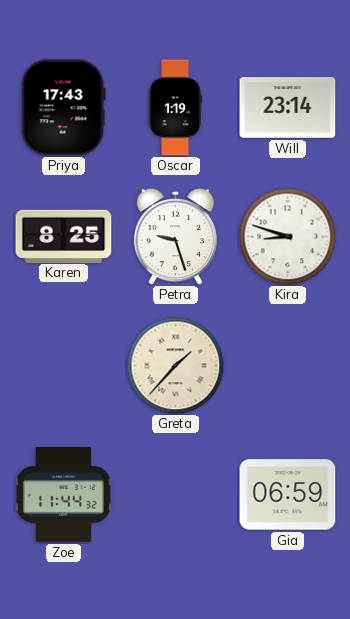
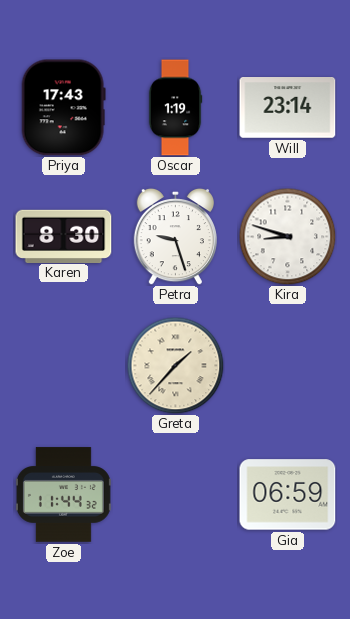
Karen: 8:25 -> 8:30
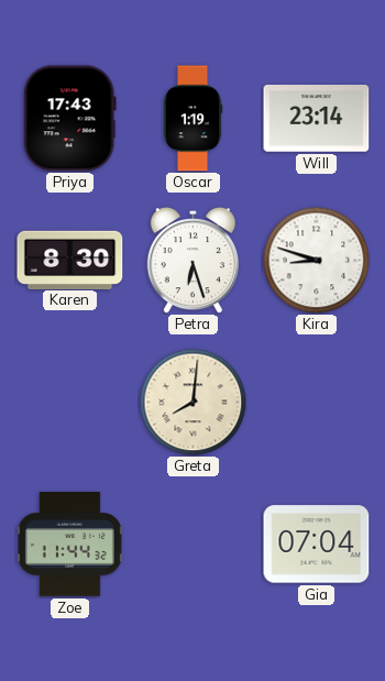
Petra: 9:27 -> 6:27
Greta: 1:37 -> 8:01
Gia: 06:59 -> 07:04
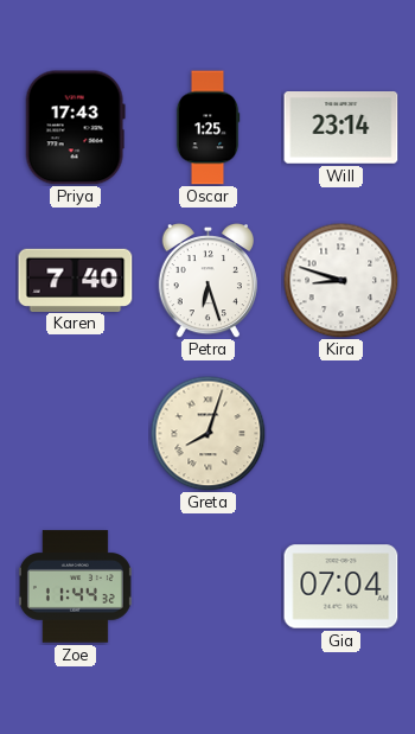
Oscar: 1:19 -> 1:25
Karen: 8:30 -> 7:40
Greta: 8:01 -> 8:03
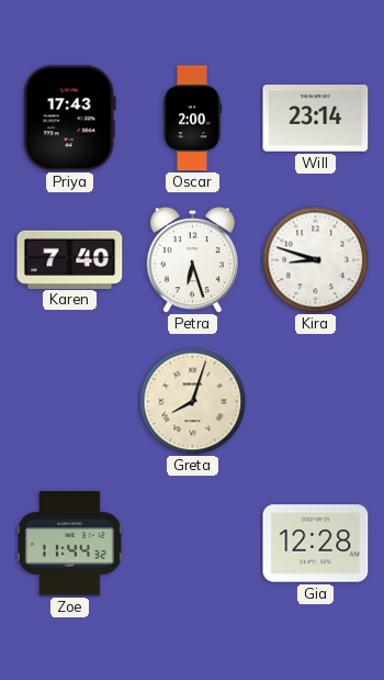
Oscar: 1:25 -> 2:00
Gia: 07:04 -> 12:28
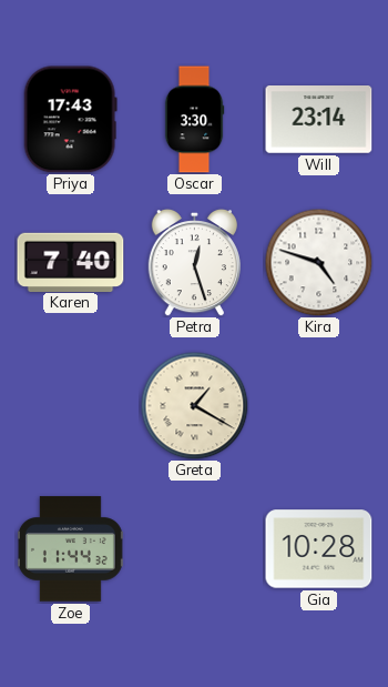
Oscar: 2:00 -> 3:30
Petra: 6:27 -> 12:27
Kira: 8:48 -> 4:48
Greta: 8:03 -> 1:20
Gia: 12:28 -> 10:28
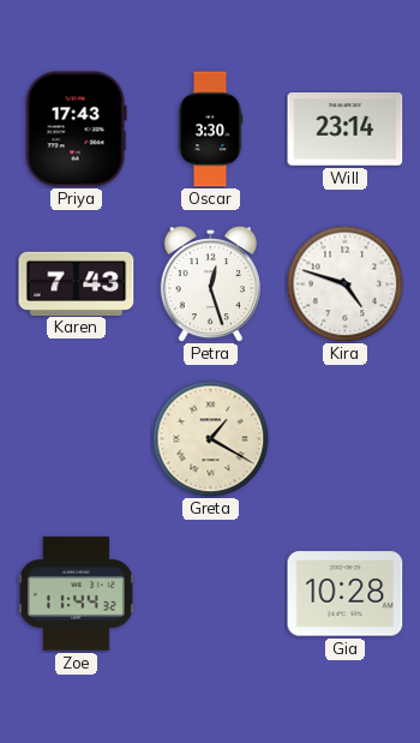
Karen: 7:40 -> 7:43
